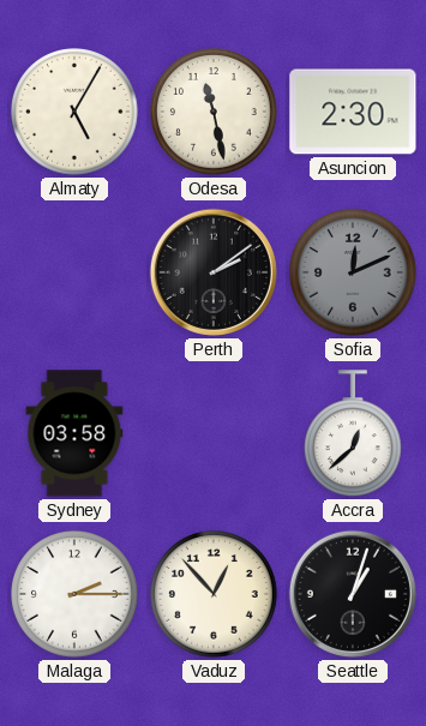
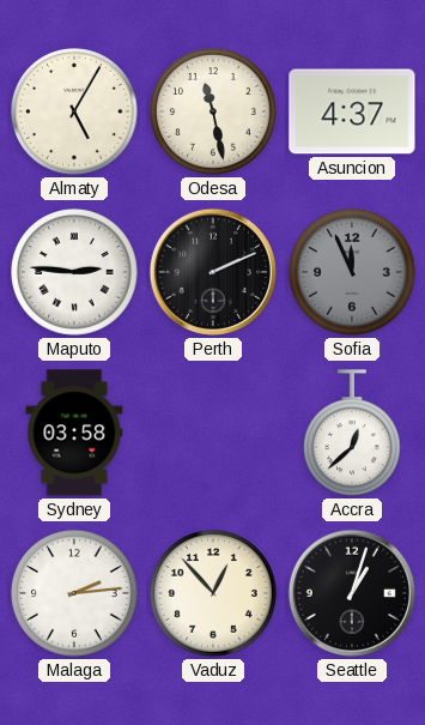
Asuncion: 2:30 -> 4:37
Maputo: none -> 2:46
Perth: 2:09 -> 2:11
Sofia: 12:11 -> 11:56
Malaga: 2:15 -> 2:14
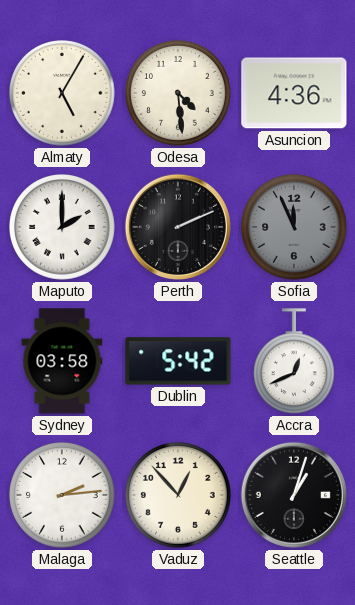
Odesa: 11:28 -> 4:29
Asuncion: 4:37 -> 4:36
Maputo: 2:46 -> 2:00
Dublin: none -> 5:42
Accra: 12:38 -> 12:41
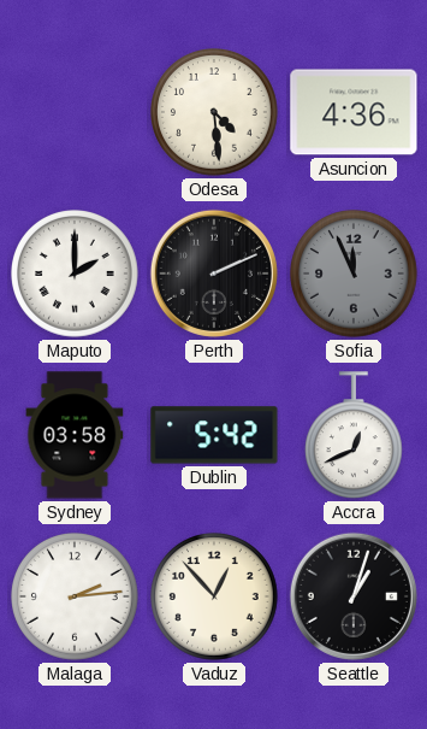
Almaty: 5:05 -> none
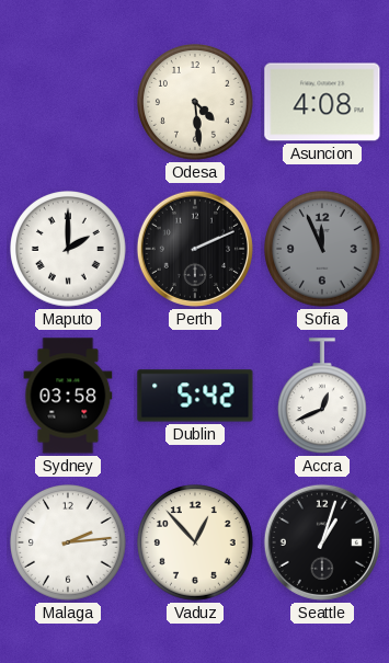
Asuncion: 4:36 -> 4:08
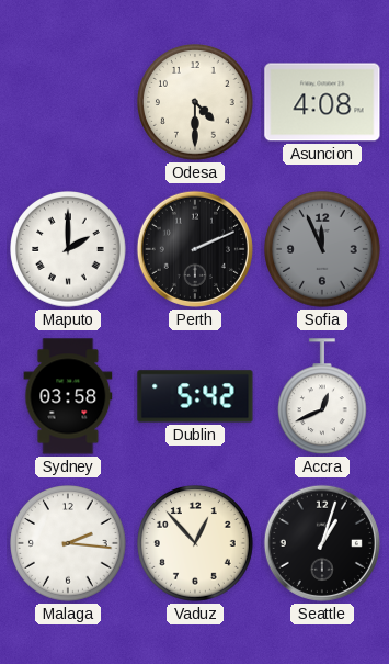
Odesa: 4:29 -> 4:30
Malaga: 2:14 -> 2:16
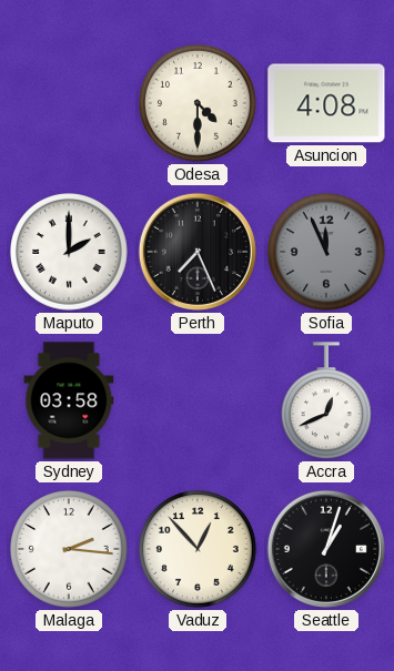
Perth: 2:11 -> 7:26
Dublin: 5:42 -> none
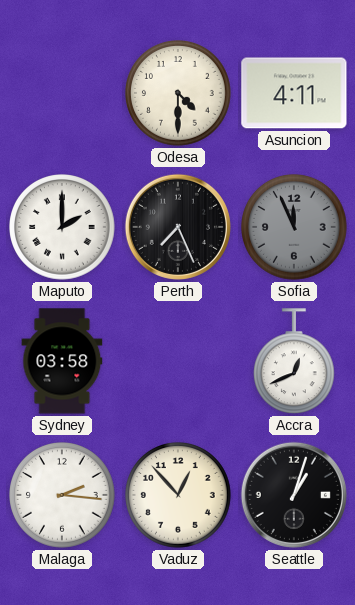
Asuncion: 4:08 -> 4:11
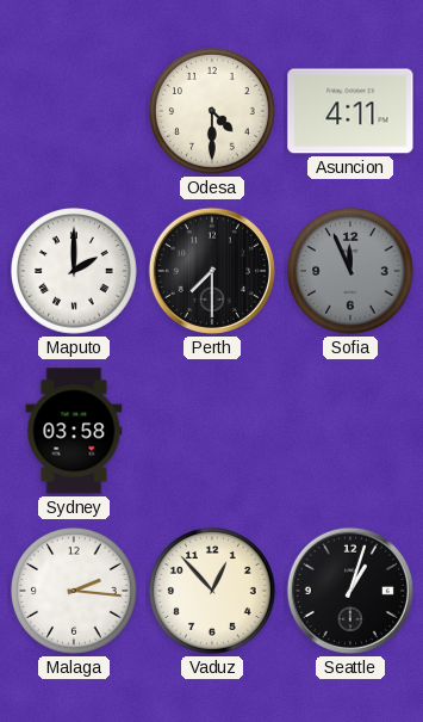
Perth: 7:26 -> 7:30
Accra: 12:41 -> none
